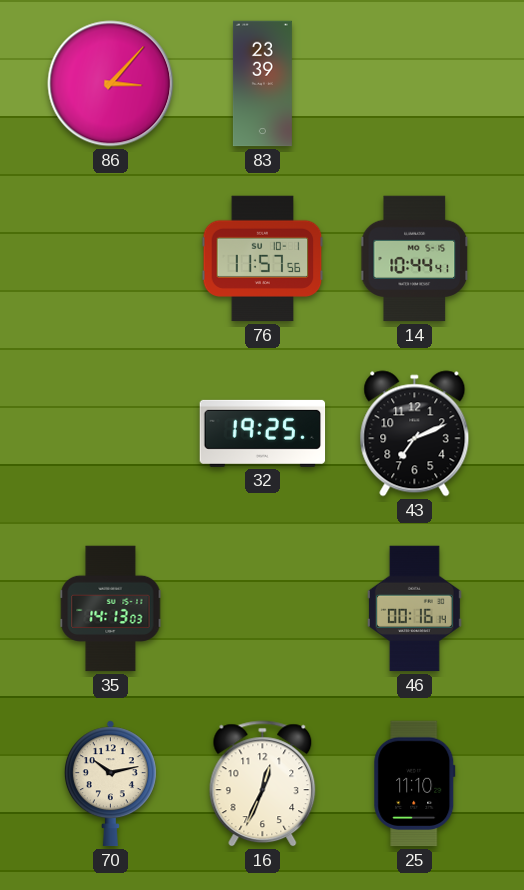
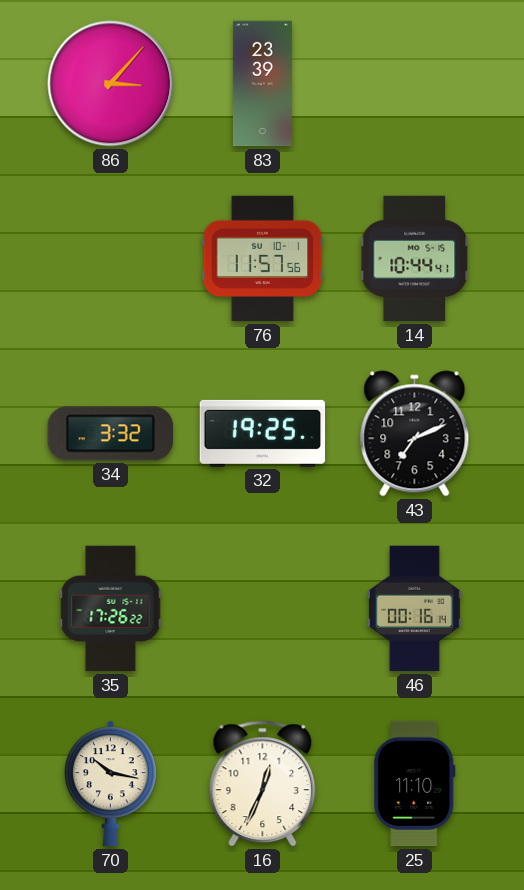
34: none -> 3:32
35: 14:13 -> 17:26
70: 10:13 -> 10:17
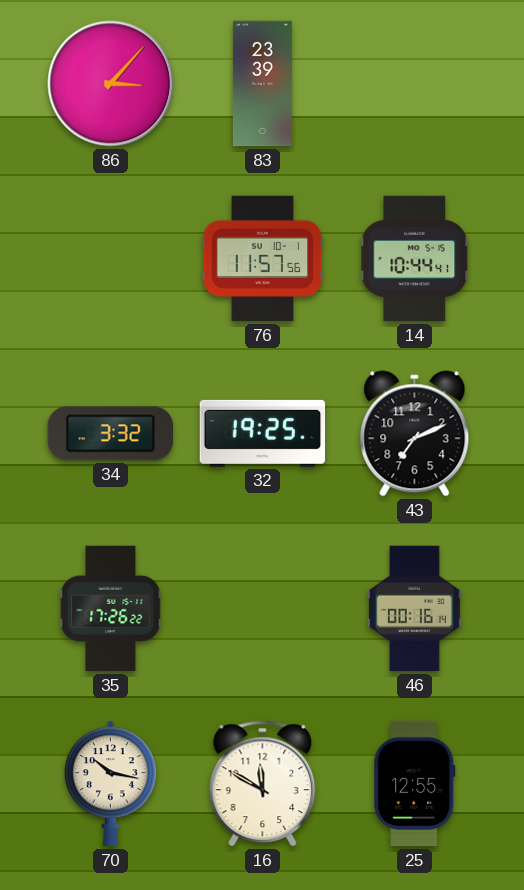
16: 12:34 -> 11:50
25: 11:10 -> 12:55
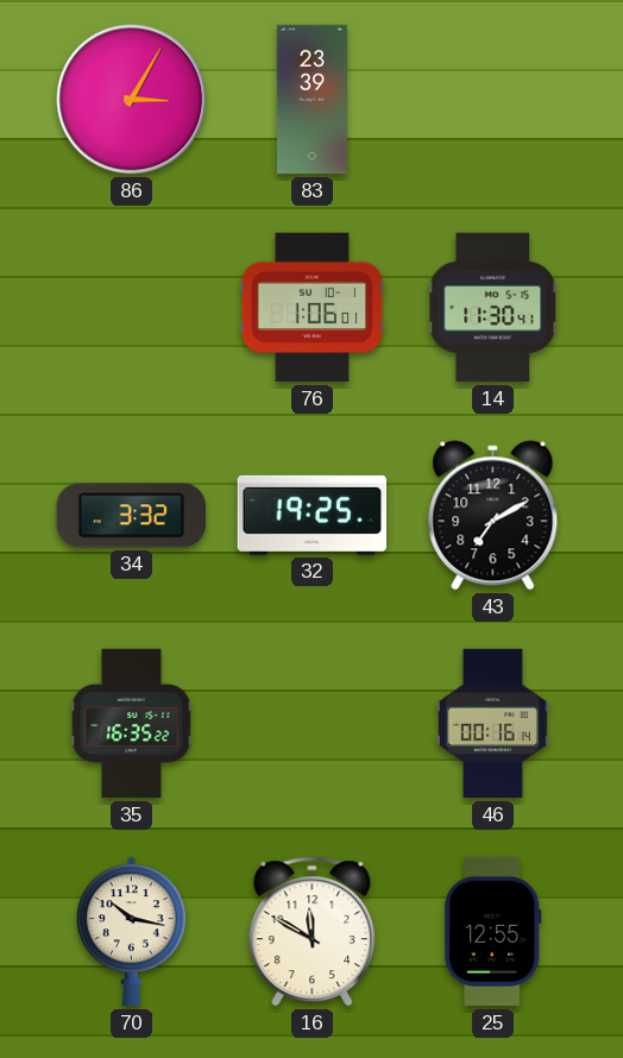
86: 3:07 -> 3:05
76: 11:57 -> 1:06
14: 10:44 -> 11:30
43: 7:11 -> 7:10
35: 17:26 -> 16:35
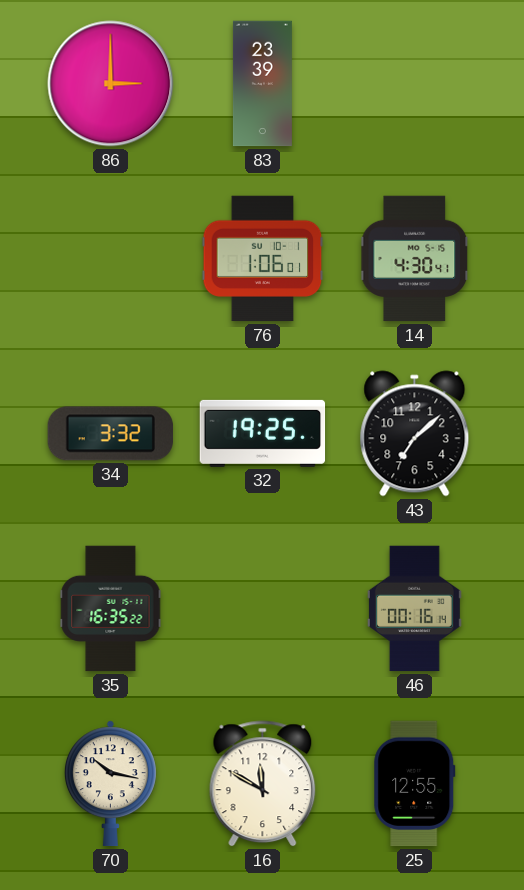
86: 3:05 -> 3:00
14: 11:30 -> 4:30
43: 7:10 -> 7:08
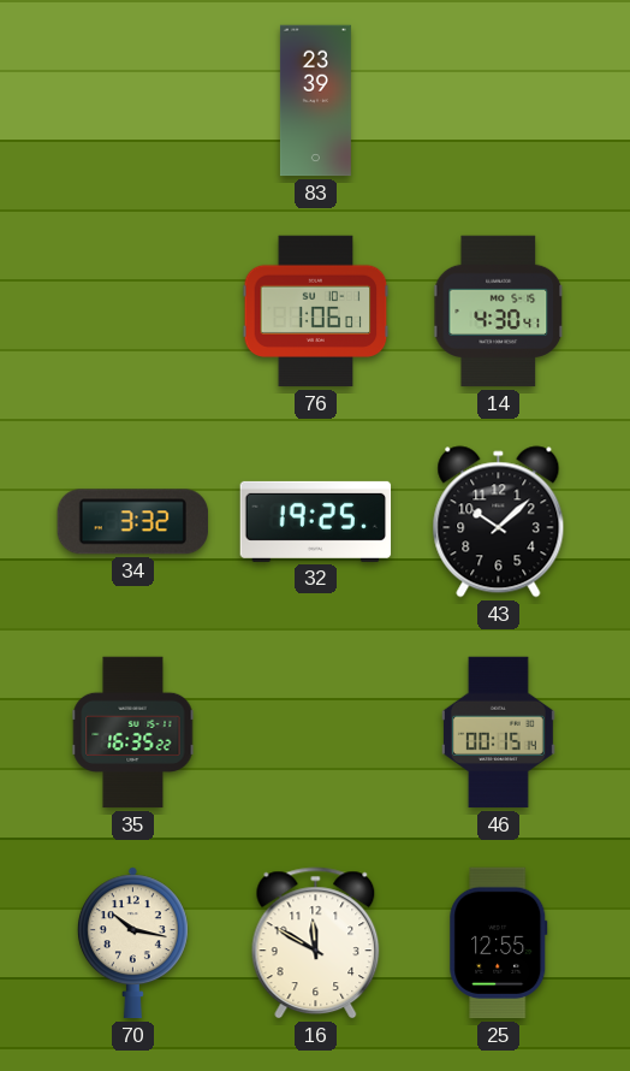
86: 3:00 -> none
43: 7:08 -> 10:08
46: 00:16 -> 00:15
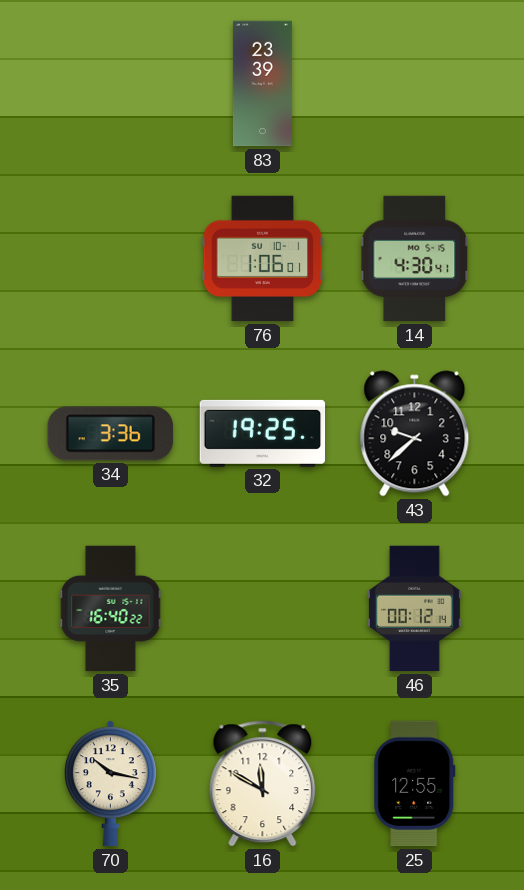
34: 3:32 -> 3:36
43: 10:08 -> 9:38
35: 16:35 -> 16:40
46: 00:15 -> 00:12
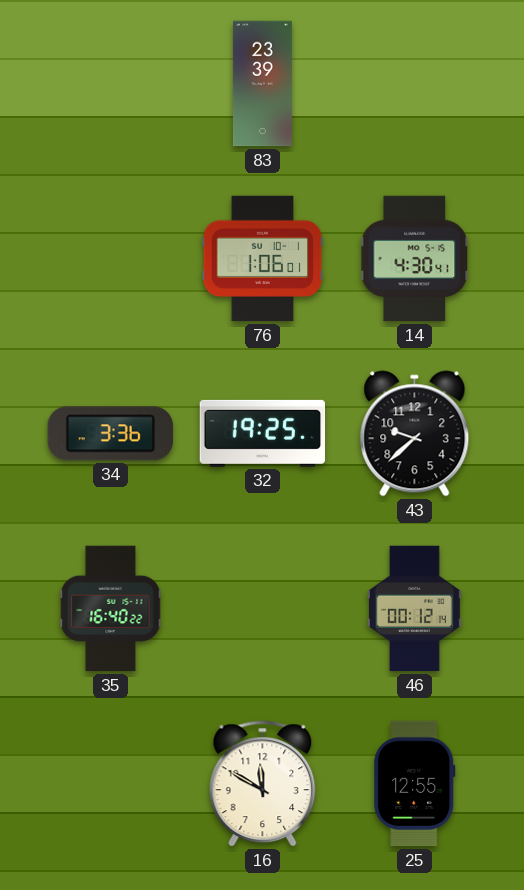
70: 10:17 -> none
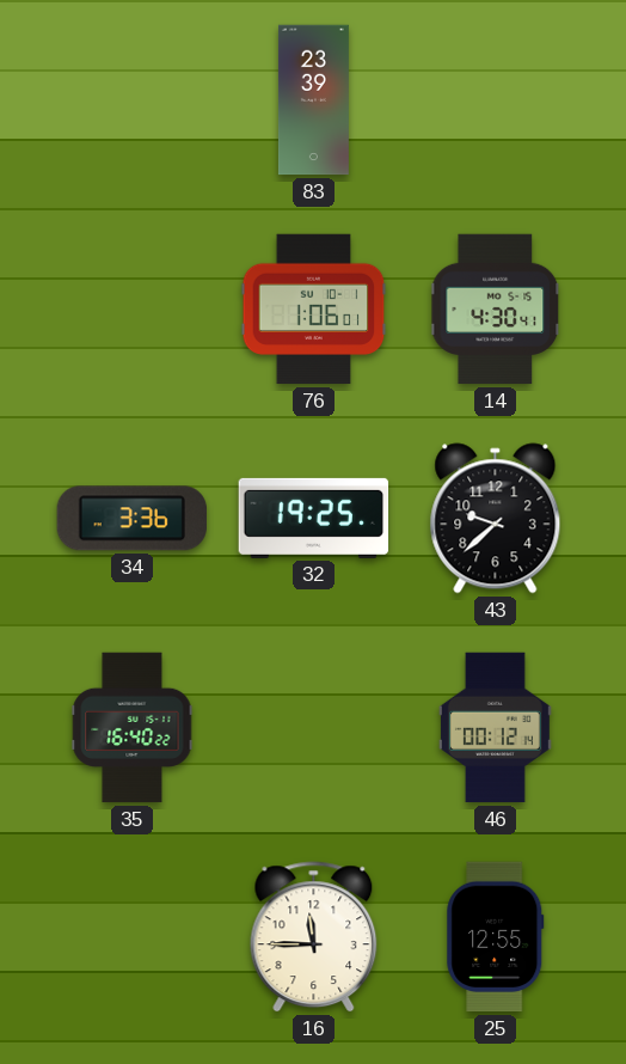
16: 11:50 -> 11:45
